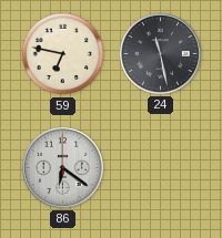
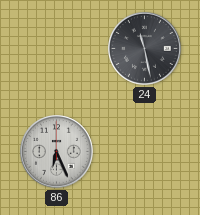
59: 6:47 -> none
86: 6:21 -> 6:26
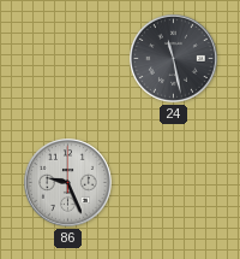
86: 6:26 -> 9:26
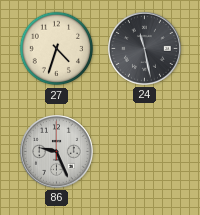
27: none -> 4:33
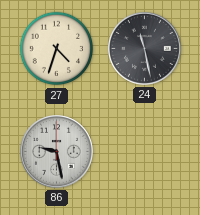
86: 9:26 -> 9:28
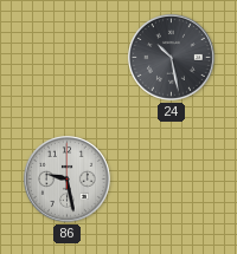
27: 4:33 -> none
24: 11:28 -> 10:28
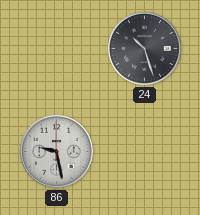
24: 10:28 -> 10:27
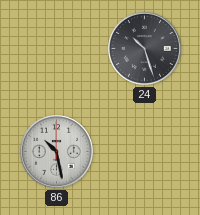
86: 9:28 -> 10:28
